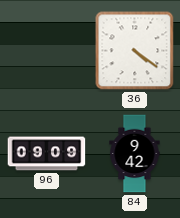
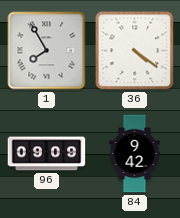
1: none -> 7:55
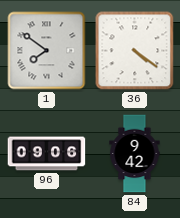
1: 7:55 -> 7:51
96: 09:09 -> 09:06
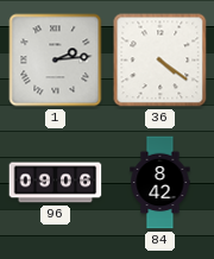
1: 7:51 -> 2:14
84: 9:42 -> 8:42
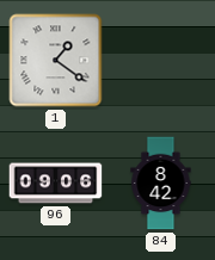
1: 2:14 -> 1:21
36: 4:21 -> none
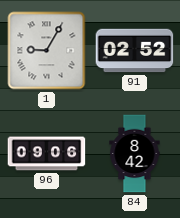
1: 1:21 -> 9:05
91: none -> 02:52
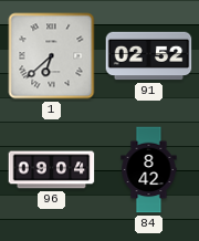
1: 9:05 -> 6:38
96: 09:06 -> 09:04
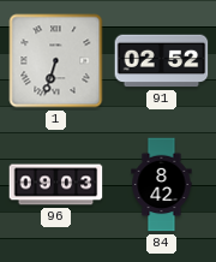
1: 6:38 -> 6:33
96: 09:04 -> 09:03
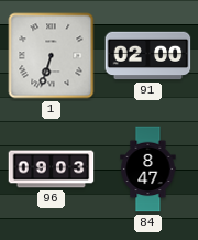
91: 02:52 -> 02:00
84: 8:42 -> 8:47
